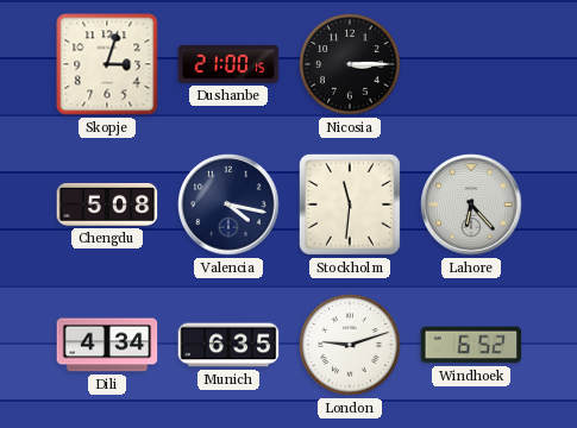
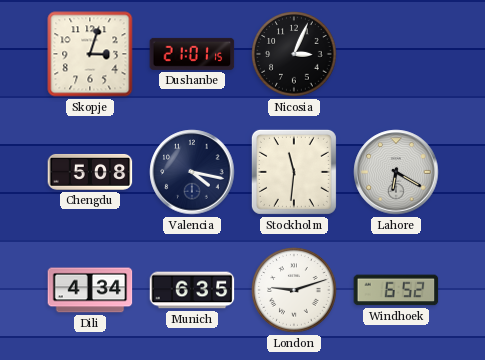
Dushanbe: 21:00 -> 21:01
Nicosia: 3:15 -> 3:04
Lahore: 6:23 -> 6:20
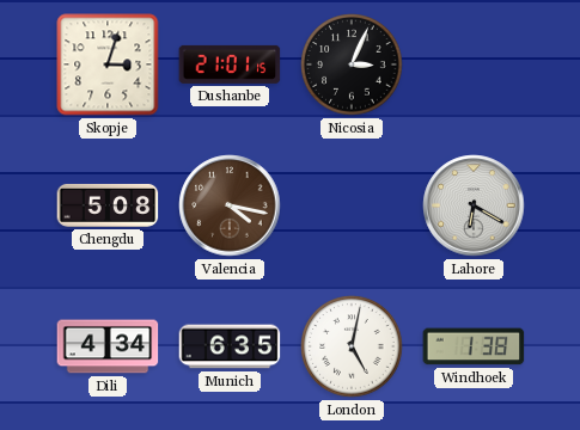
Valencia dial: navy -> brown
Stockholm: 11:31 -> none
London: 9:12 -> 5:02
Windhoek: 6:52 -> 1:38
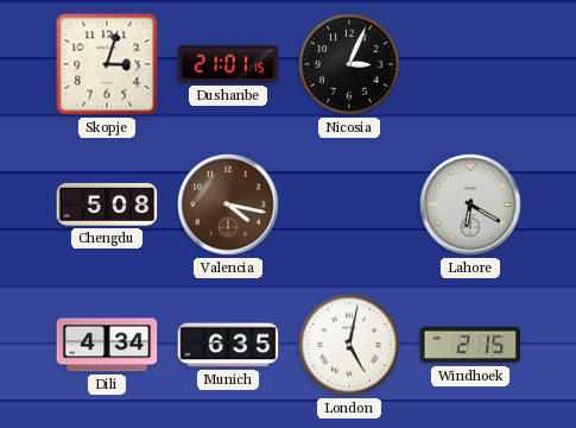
Windhoek: 1:38 -> 2:15
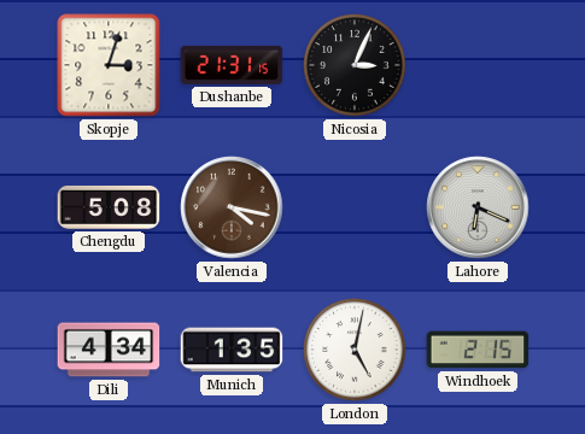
Dushanbe: 21:01 -> 21:31
Lahore: 6:20 -> 6:19
Munich: 6:35 -> 1:35
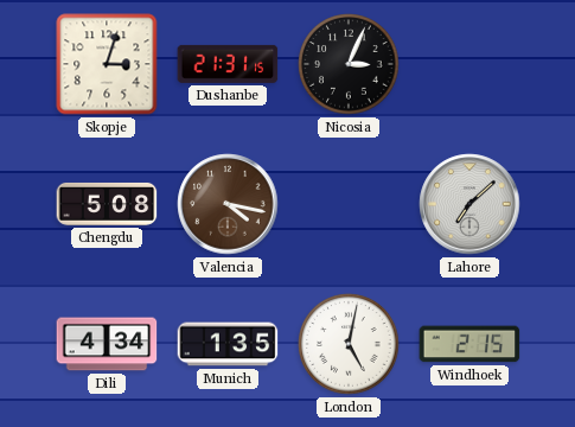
Lahore: 6:19 -> 7:08
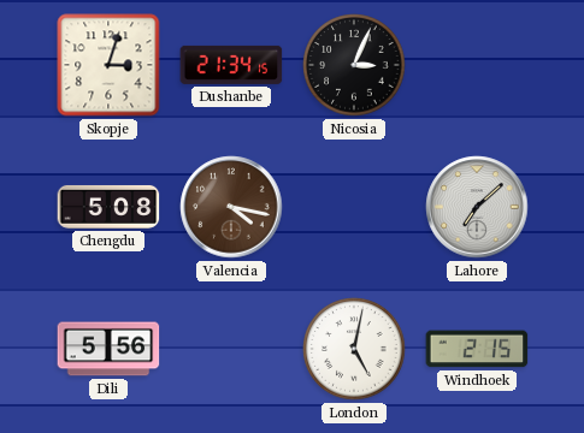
Dushanbe: 21:31 -> 21:34
Dili: 4:34 -> 5:56
Munich: 1:35 -> none
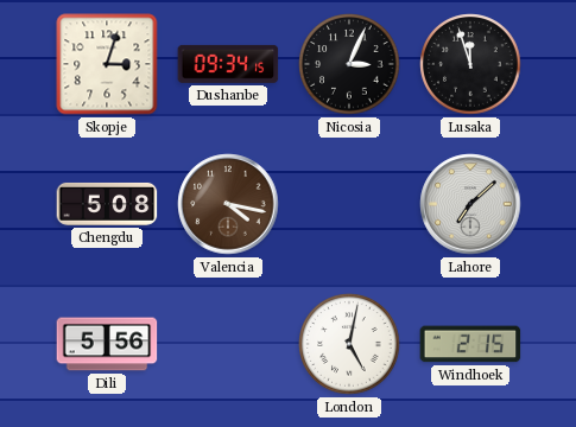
Dushanbe: 21:34 -> 09:34
Lusaka: none -> 11:57
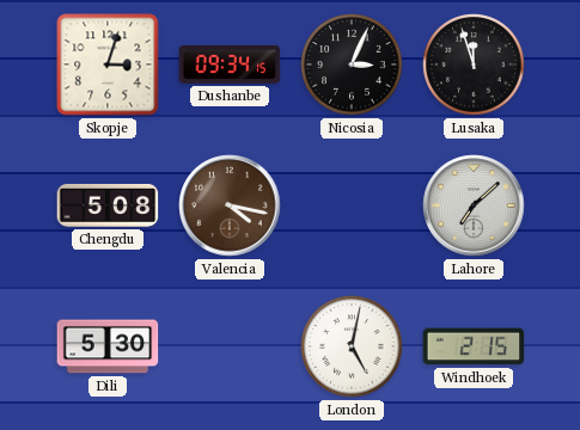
Dili: 5:56 -> 5:30
